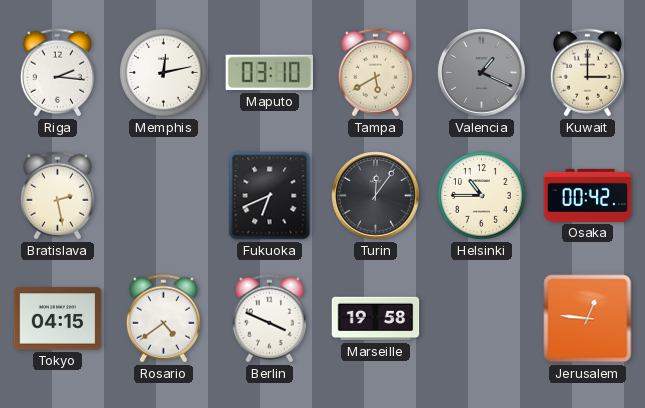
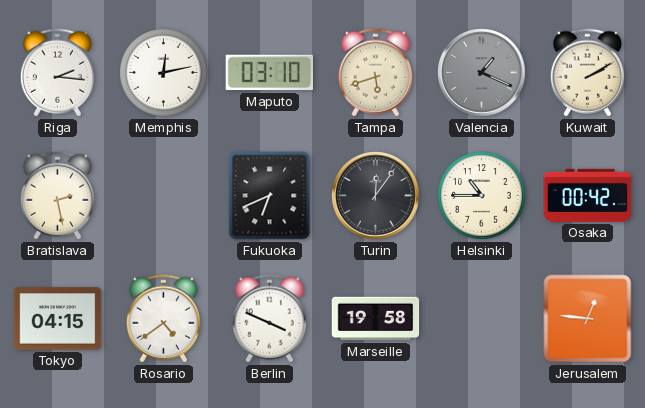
Tampa: 5:40 -> 5:42
Kuwait: 3:00 -> 2:10
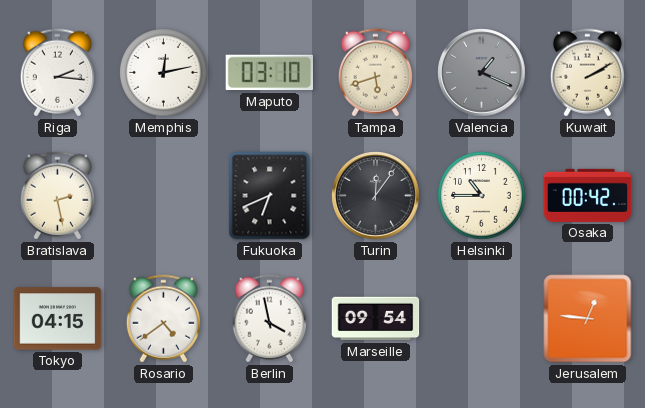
Berlin: 3:49 -> 3:58
Marseille: 19:58 -> 09:54
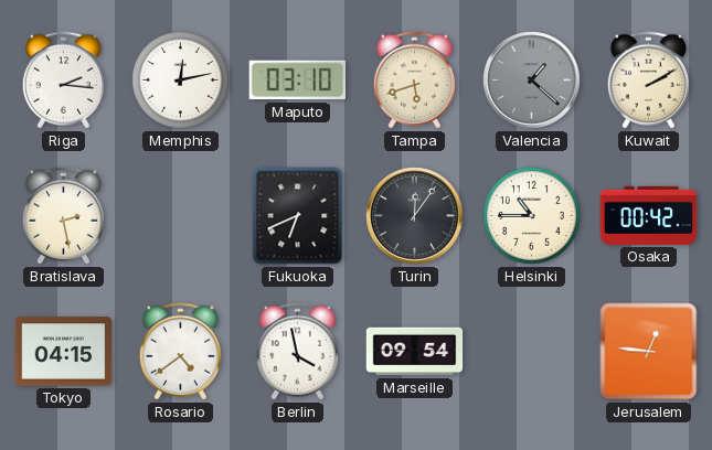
Valencia: 1:19 -> 1:22
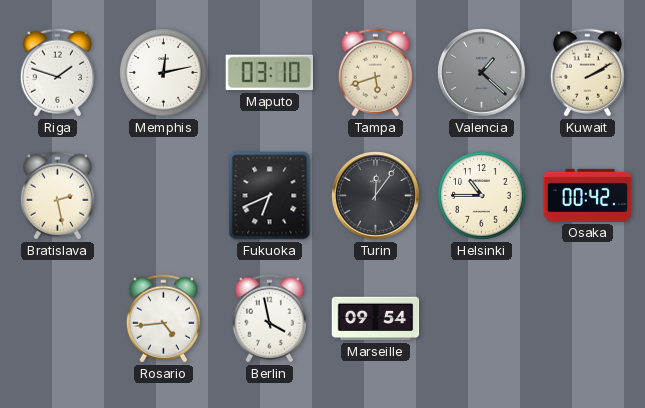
Riga: 2:16 -> 1:48
Tokyo: 04:15 -> none
Rosario: 4:39 -> 4:44
Jerusalem: 12:46 -> none
